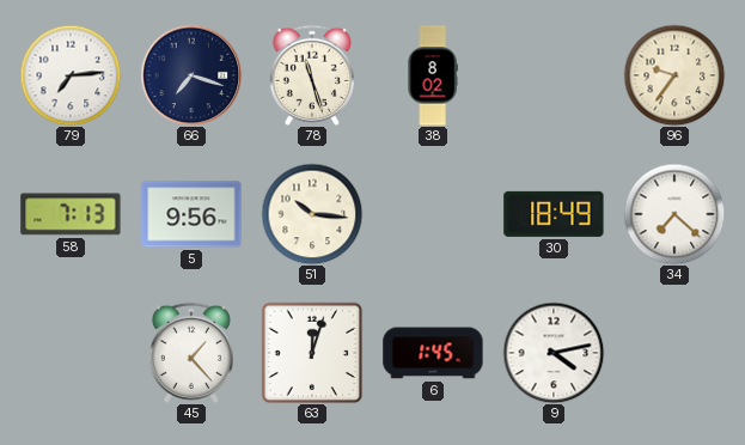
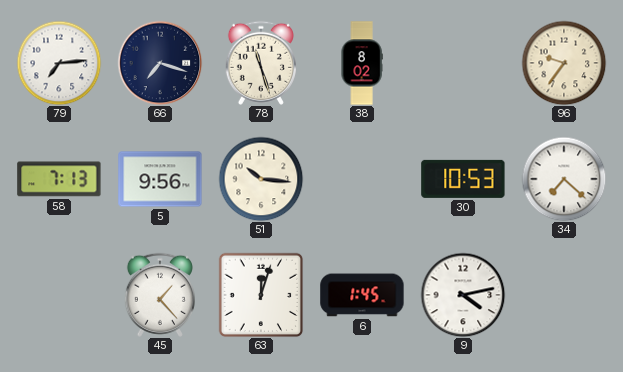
30: 18:49 -> 10:53
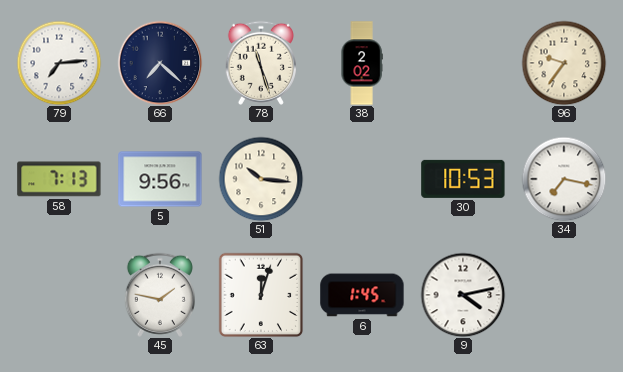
66: 7:18 -> 7:22
38: 8:02 -> 2:02
34: 7:22 -> 7:17
45: 1:23 -> 1:47
